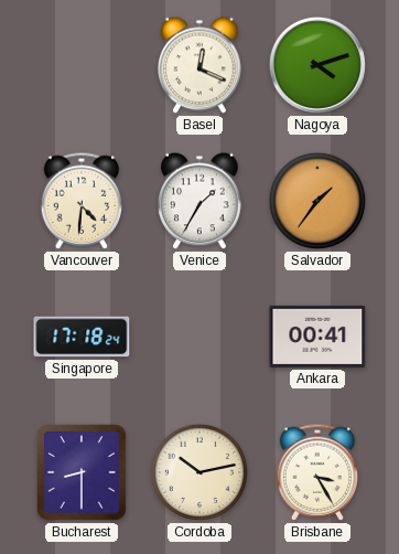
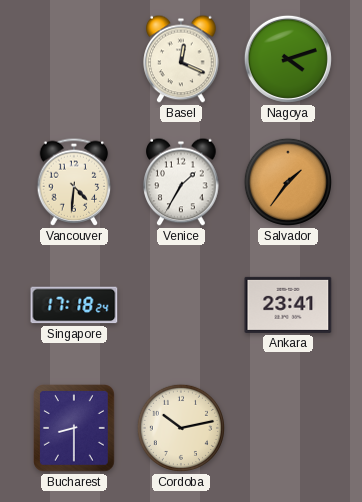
Ankara: 00:41 -> 23:41
Brisbane: 3:25 -> none
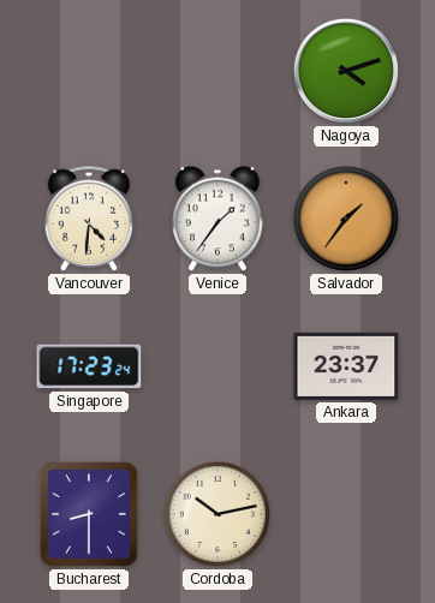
Basel: 12:19 -> none
Venice: 1:35 -> 1:36
Singapore: 17:18 -> 17:23
Ankara: 23:41 -> 23:37
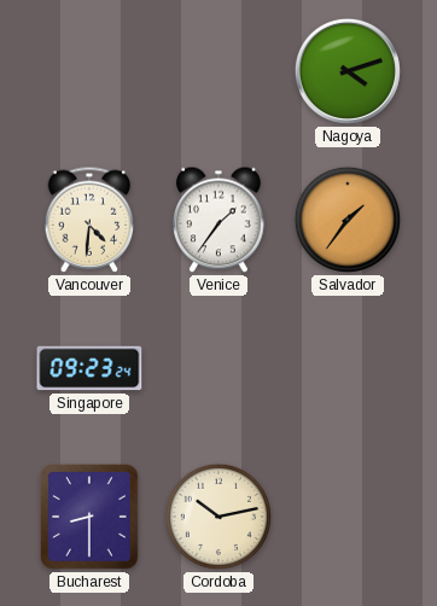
Singapore: 17:23 -> 09:23
Ankara: 23:37 -> none
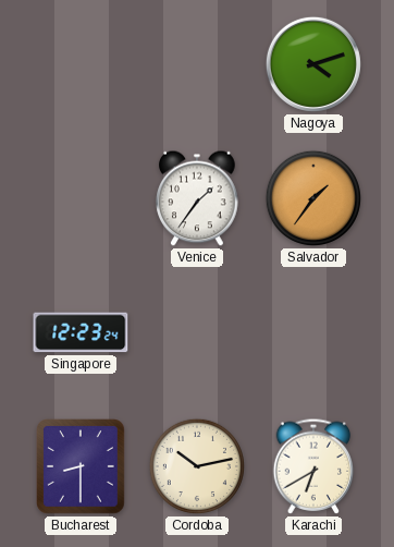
Vancouver: 4:31 -> none
Singapore: 09:23 -> 12:23
Karachi: none -> 6:40
